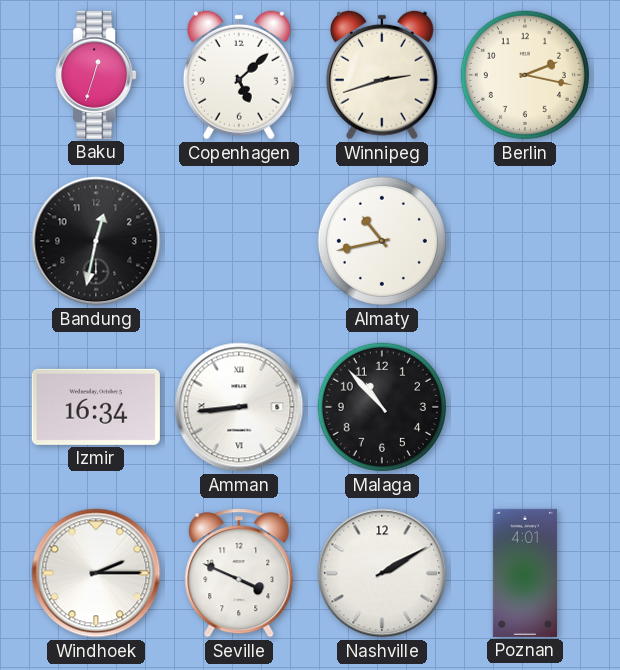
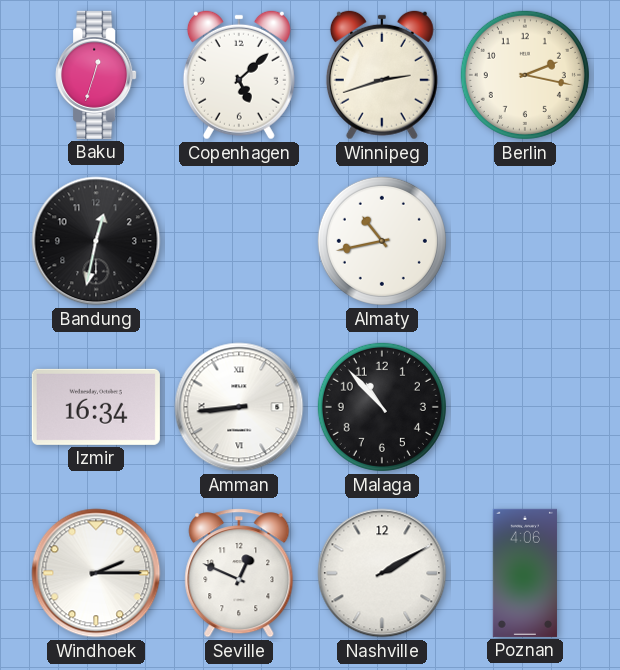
Seville: 3:49 -> 12:49
Poznan: 4:01 -> 4:06
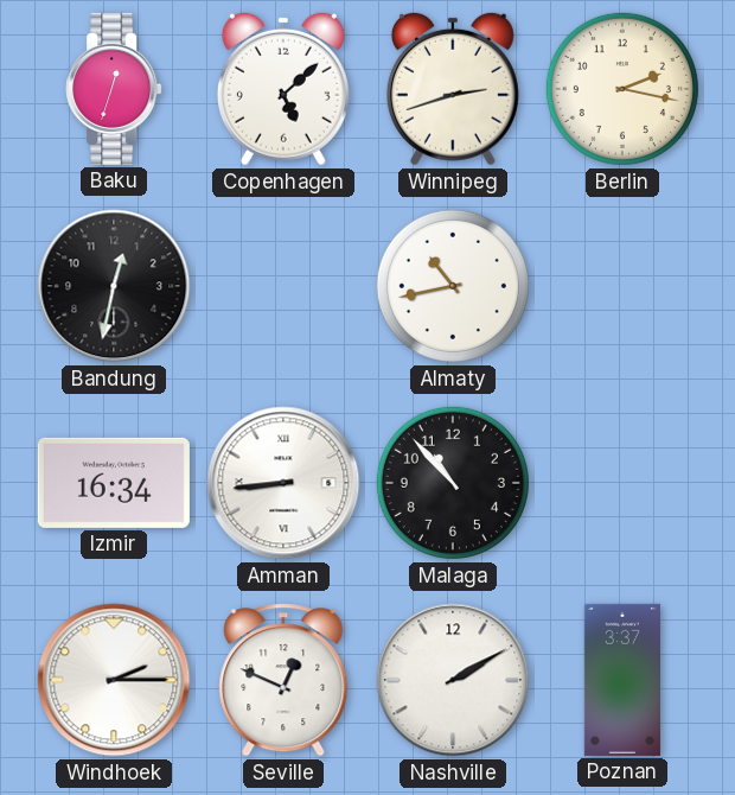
Poznan: 4:06 -> 3:37
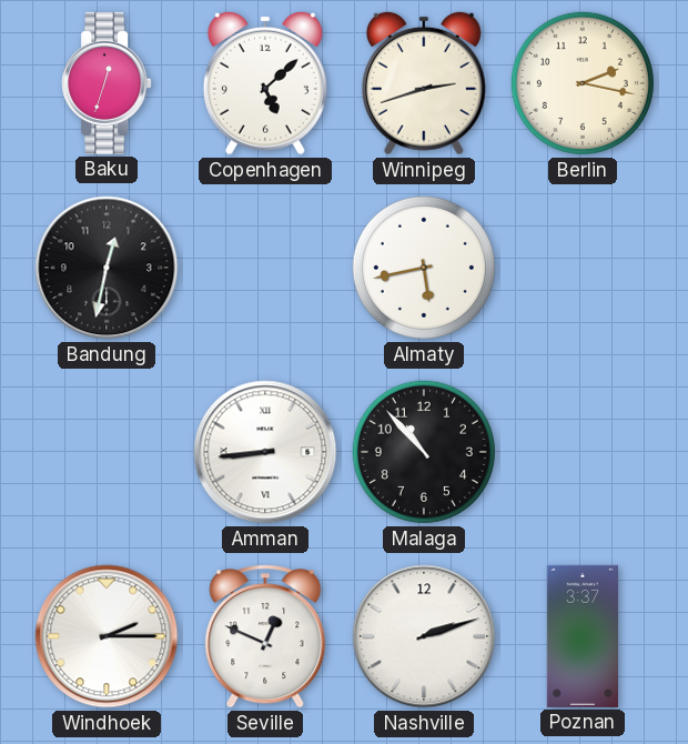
Almaty: 10:43 -> 5:43
Izmir: 16:34 -> none
Nashville: 2:10 -> 2:12
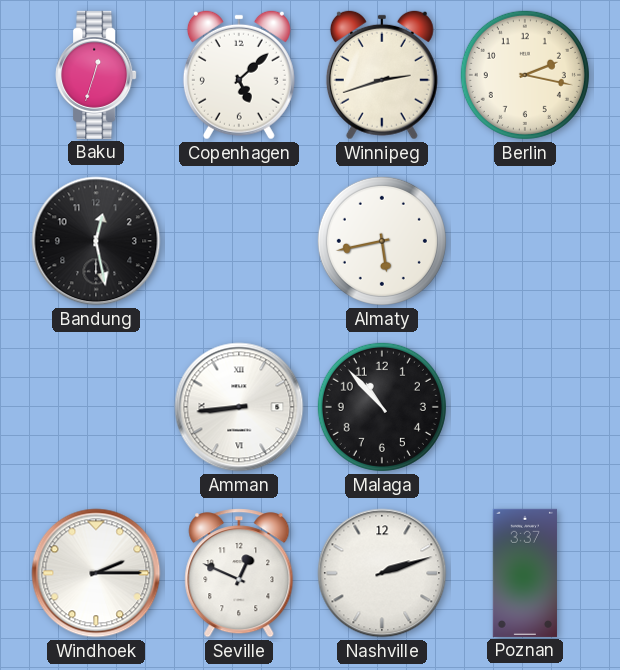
Bandung: 12:32 -> 12:28
